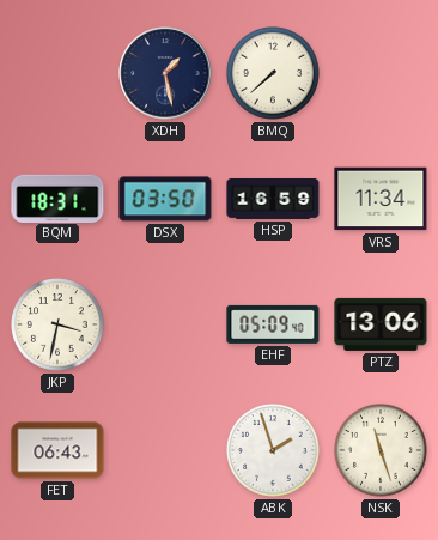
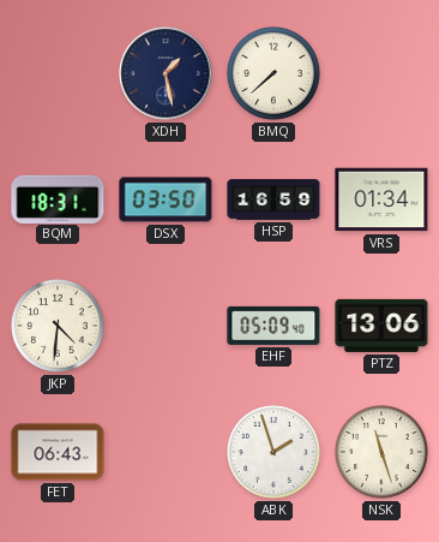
VRS: 11:34 -> 01:34
JKP: 3:32 -> 4:31
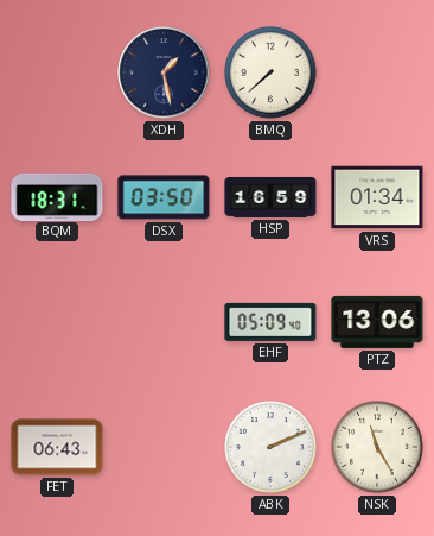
JKP: 4:31 -> none
ABK: 1:57 -> 2:11
NSK: 11:27 -> 11:25
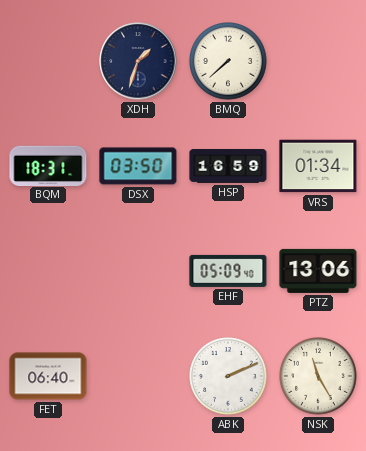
XDH: 1:28 -> 1:33
FET: 06:43 -> 06:40
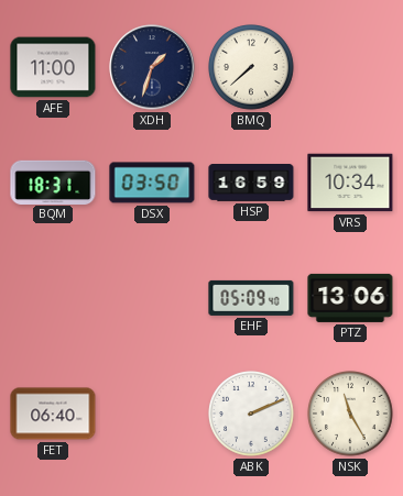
AFE: none -> 11:00
VRS: 01:34 -> 10:34
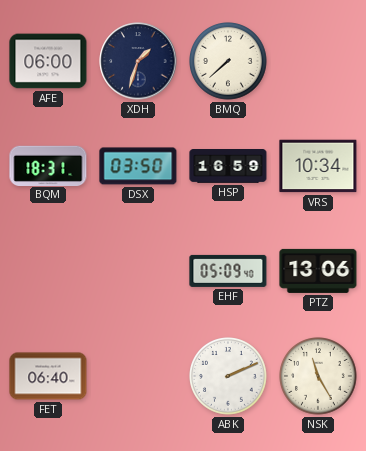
AFE: 11:00 -> 06:00
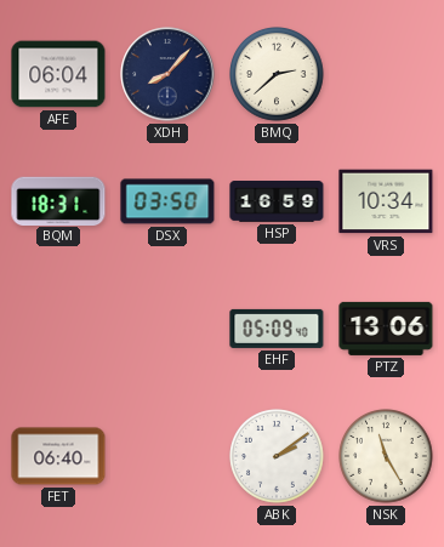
AFE: 06:00 -> 06:04
XDH: 1:33 -> 8:07
BMQ: 7:38 -> 2:38
ABK: 2:11 -> 2:09
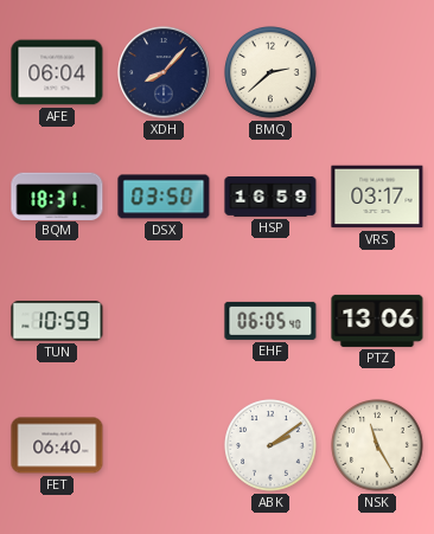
VRS: 10:34 -> 03:17
TUN: none -> 10:59
EHF: 05:09 -> 06:05
